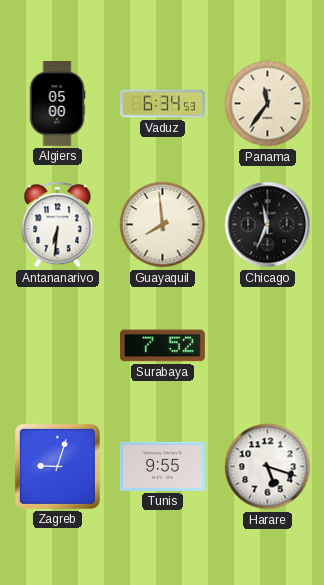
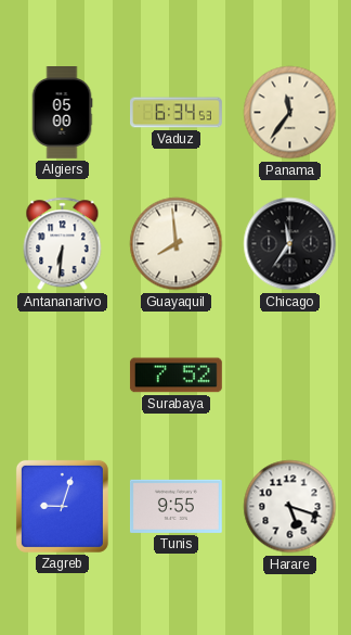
Chicago: 11:34 -> 11:36
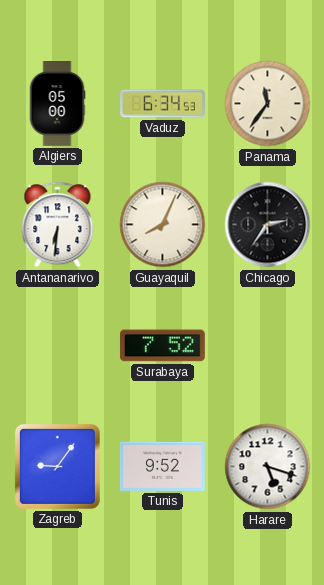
Guayaquil: 7:59 -> 8:04
Chicago: 11:36 -> 2:36
Zagreb: 9:03 -> 9:06
Tunis: 9:55 -> 9:52
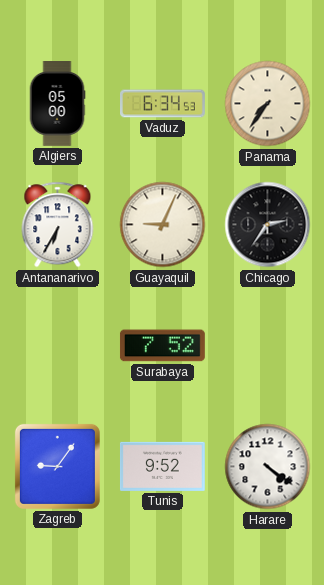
Panama: 11:36 -> 7:36
Antananarivo: 6:31 -> 6:35
Guayaquil: 8:04 -> 9:04
Harare: 5:18 -> 4:21
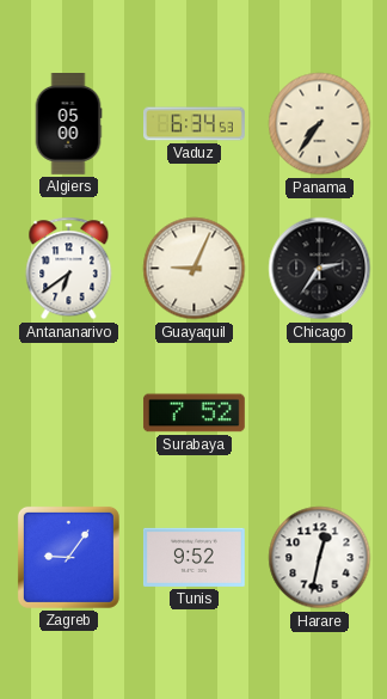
Antananarivo: 6:35 -> 6:39
Harare: 4:21 -> 12:32
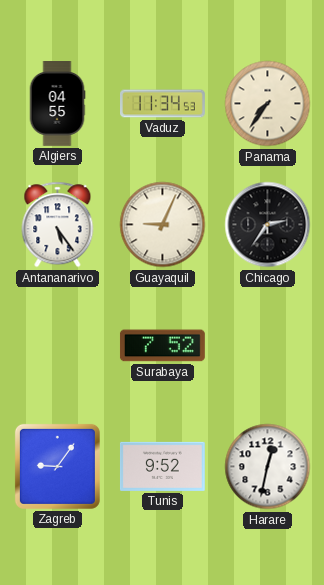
Algiers: 05:00 -> 04:55
Vaduz: 6:34 -> 11:34
Antananarivo: 6:39 -> 5:24
